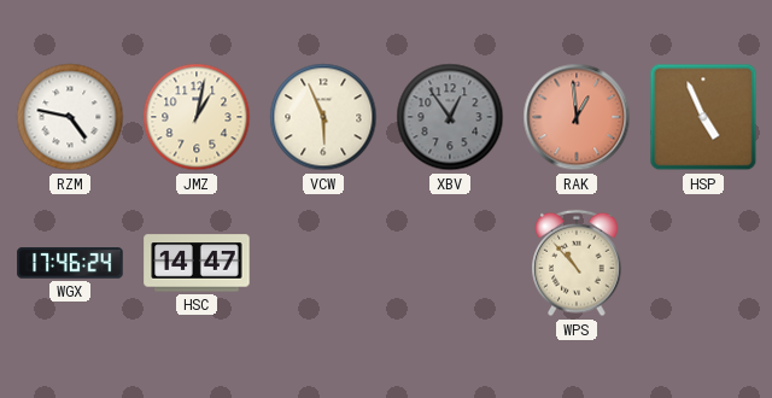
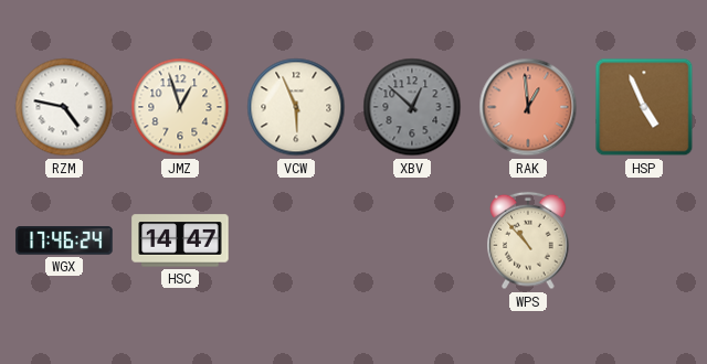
JMZ: 1:02 -> 12:57
XBV: 12:54 -> 12:52
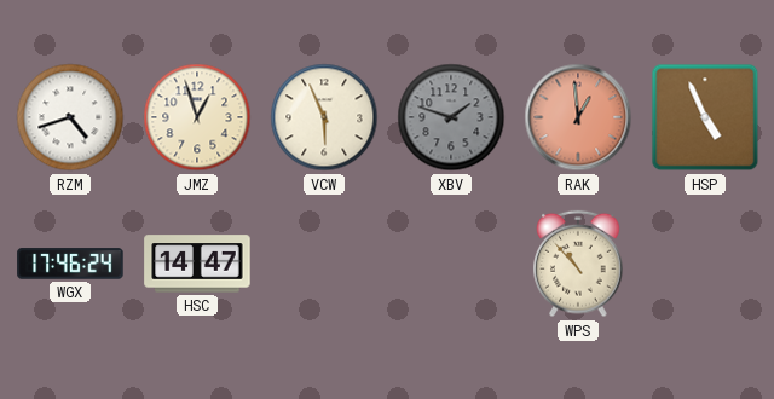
RZM: 4:47 -> 4:42
XBV: 12:52 -> 1:48
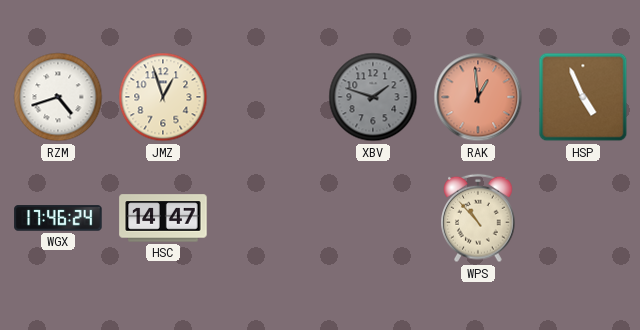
VCW: 5:56 -> none
